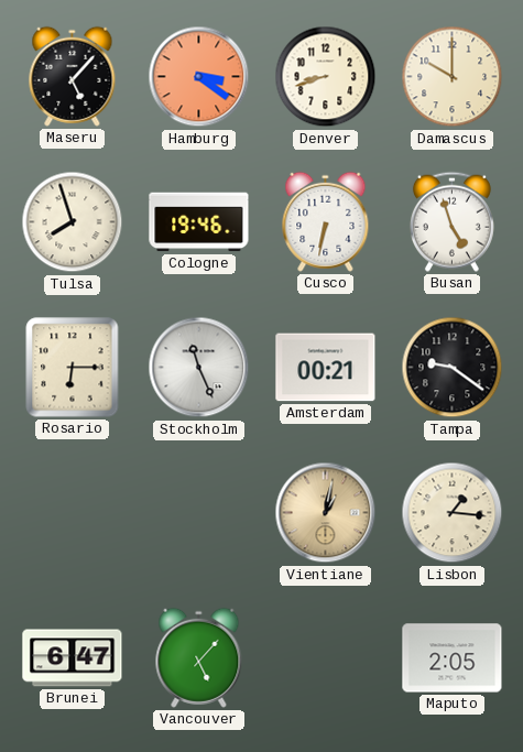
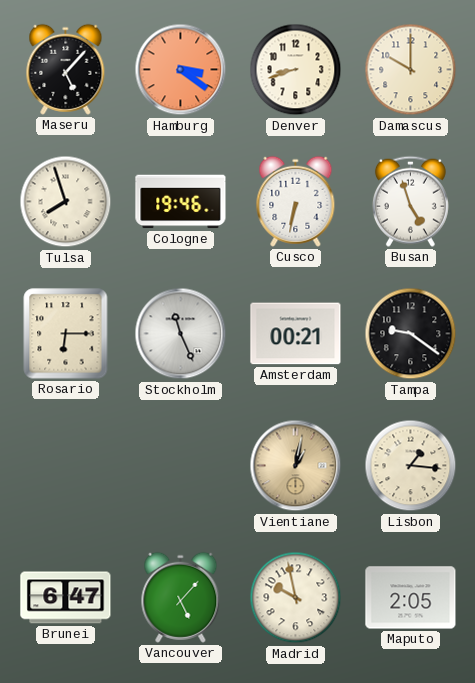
Madrid: none -> 9:58
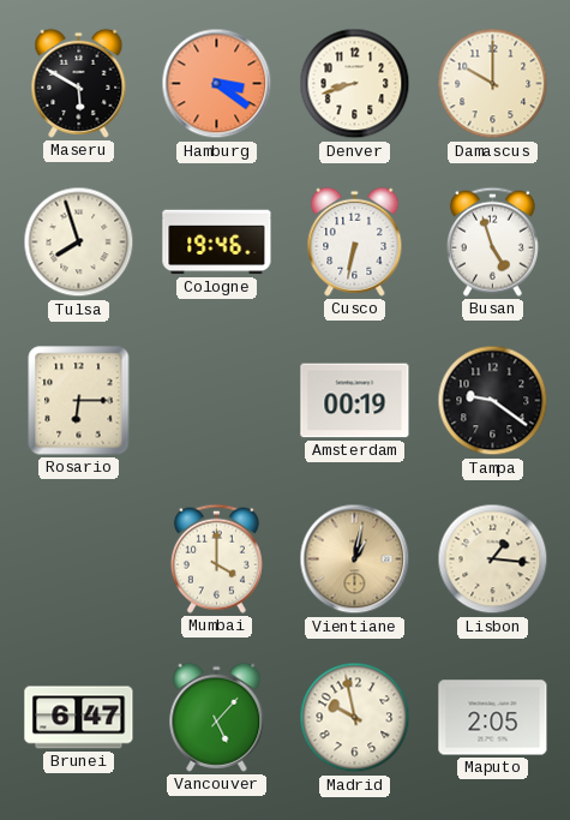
Maseru: 5:07 -> 5:50
Stockholm: 11:26 -> none
Amsterdam: 00:21 -> 00:19
Mumbai: none -> 4:00
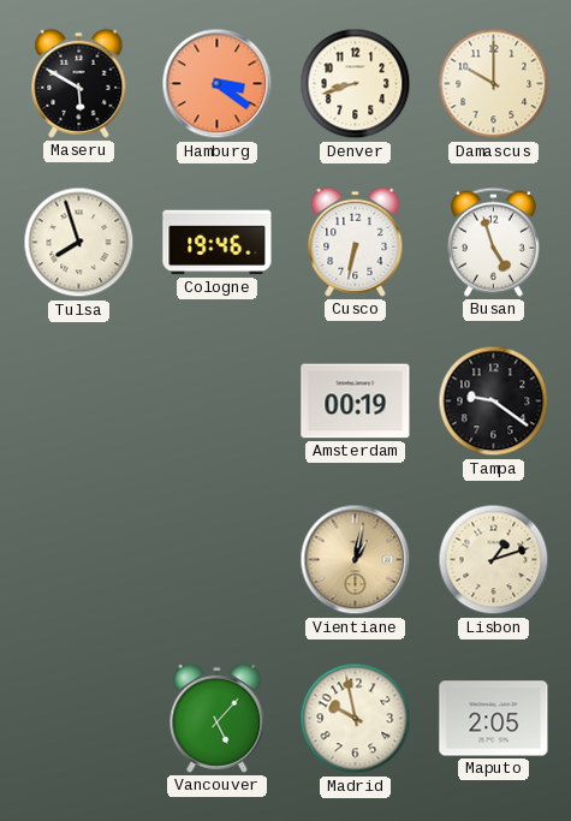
Rosario: 6:15 -> none
Mumbai: 4:00 -> none
Lisbon: 1:16 -> 1:12
Brunei: 6:47 -> none
